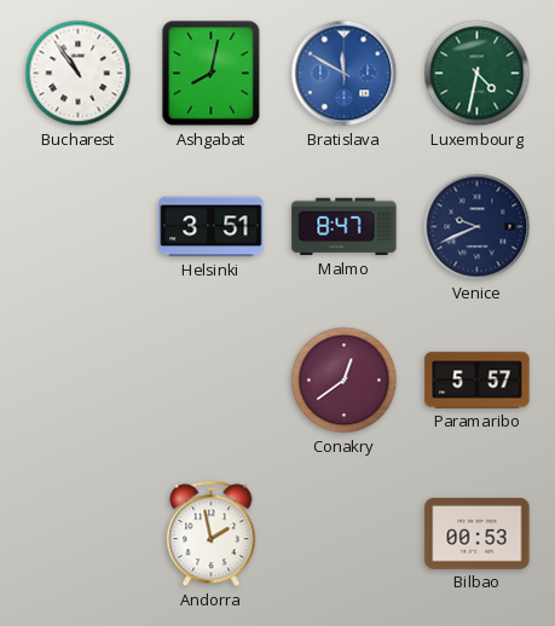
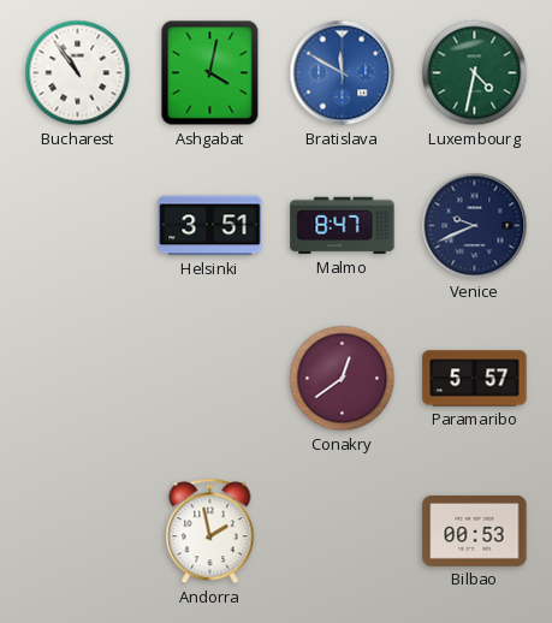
Ashgabat: 8:02 -> 4:02
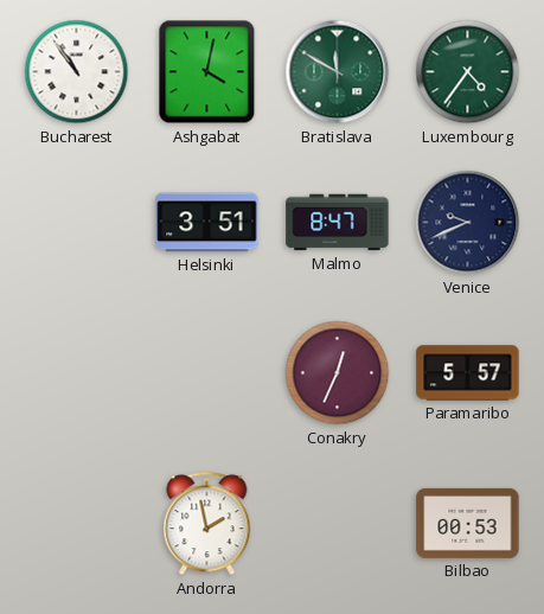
Bratislava dial: blue -> green
Luxembourg: 4:32 -> 4:36
Conakry: 12:39 -> 12:34
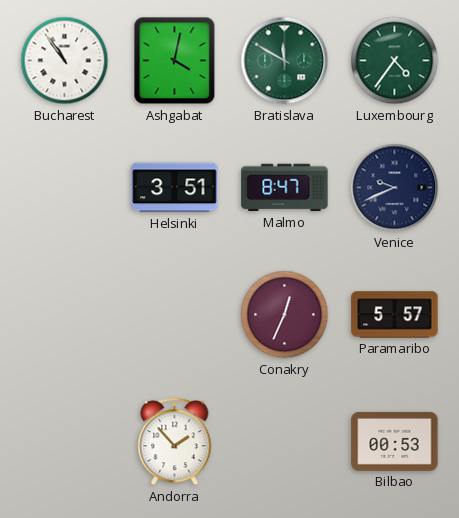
Andorra: 1:58 -> 1:53
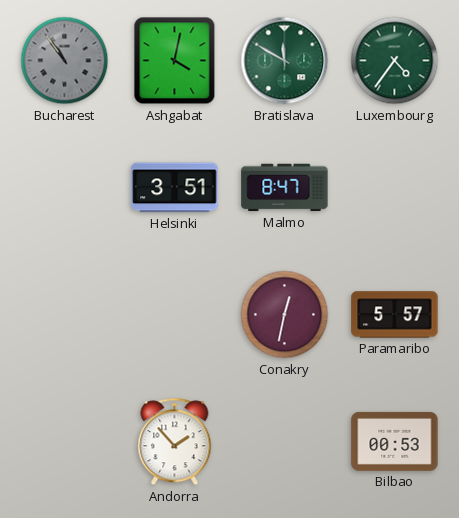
Bucharest dial: white -> grey
Venice: 9:41 -> none
Conakry: 12:34 -> 12:32
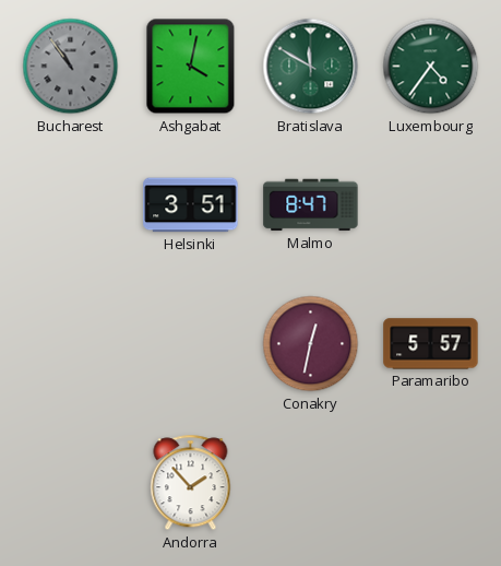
Bilbao: 00:53 -> none
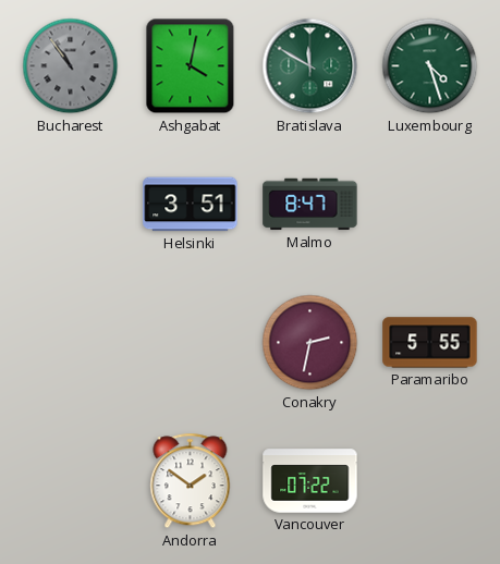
Luxembourg: 4:36 -> 4:27
Conakry: 12:32 -> 2:32
Paramaribo: 5:57 -> 5:55
Andorra: 1:53 -> 1:51
Vancouver: none -> 07:22
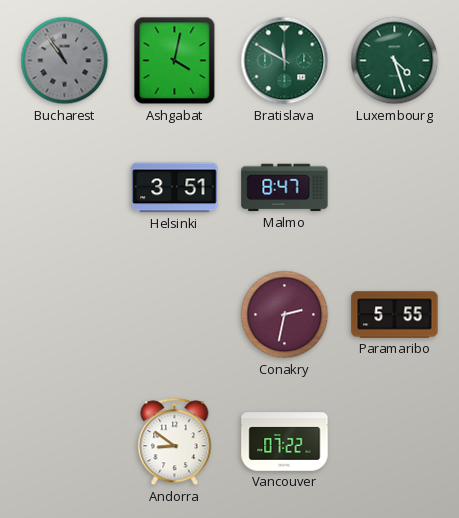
Andorra: 1:51 -> 8:51
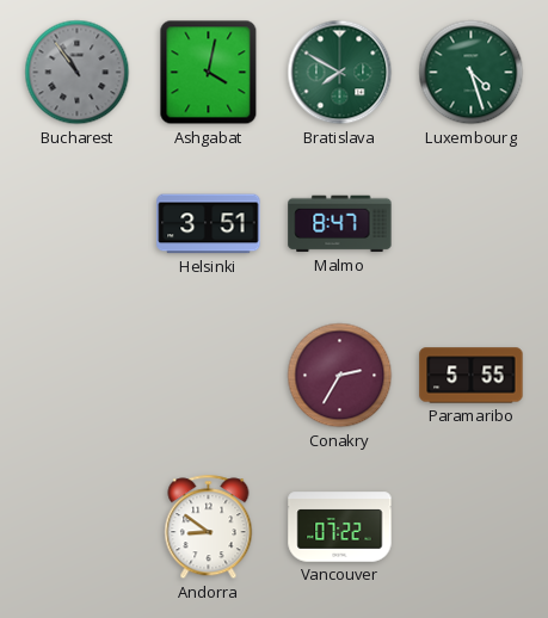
Bratislava: 11:50 -> 7:50
Conakry: 2:32 -> 2:35
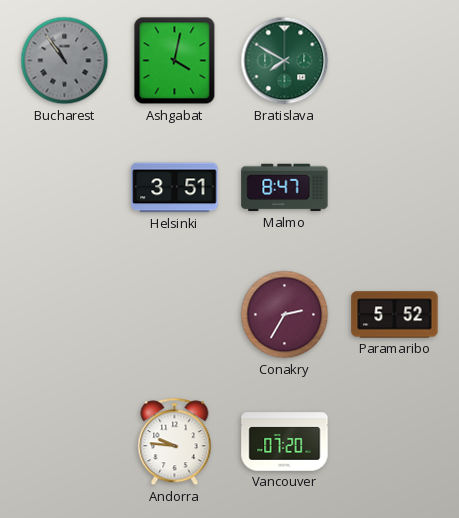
Luxembourg: 4:27 -> none
Paramaribo: 5:55 -> 5:52
Andorra: 8:51 -> 9:46
Vancouver: 07:22 -> 07:20
